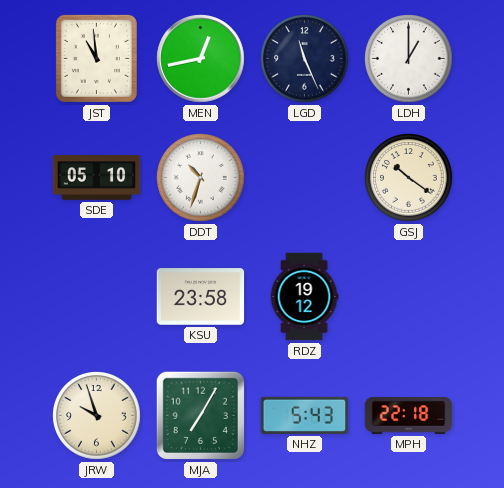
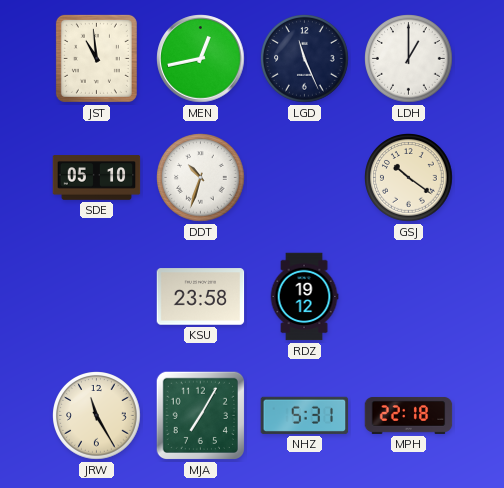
JRW: 9:57 -> 11:25
NHZ: 5:43 -> 5:31
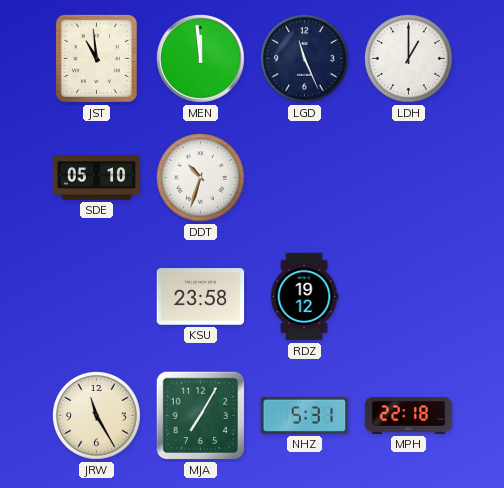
MEN: 12:43 -> 11:59
GSJ: 10:21 -> none
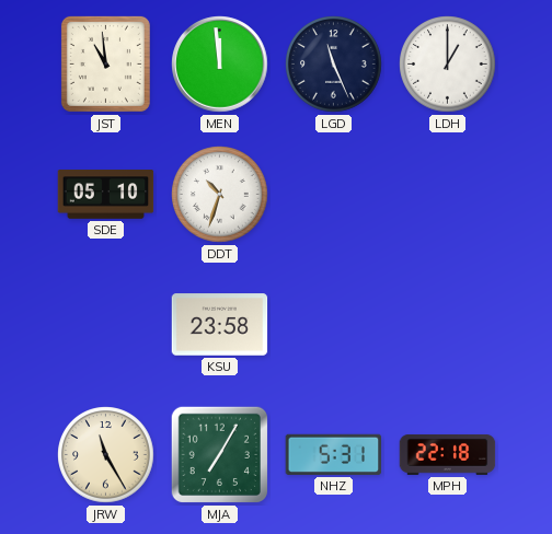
RDZ: 19:12 -> none
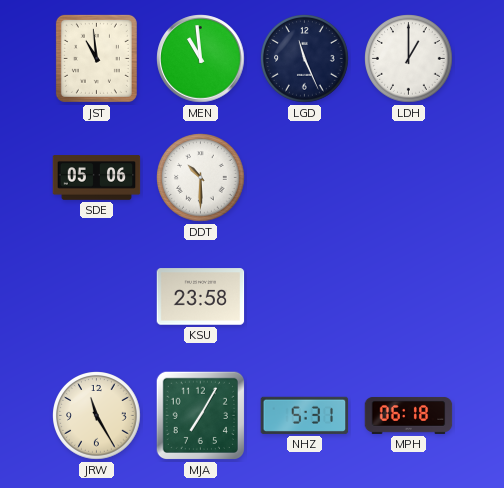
MEN: 11:59 -> 10:59
SDE: 05:10 -> 05:06
DDT: 10:33 -> 10:30
MPH: 22:18 -> 06:18
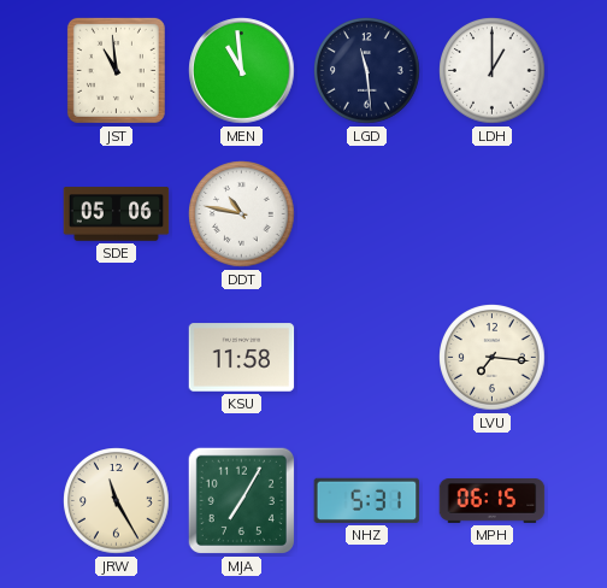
LGD: 11:26 -> 11:29
DDT: 10:30 -> 10:47
KSU: 23:58 -> 11:58
LVU: none -> 7:16
MPH: 06:18 -> 06:15
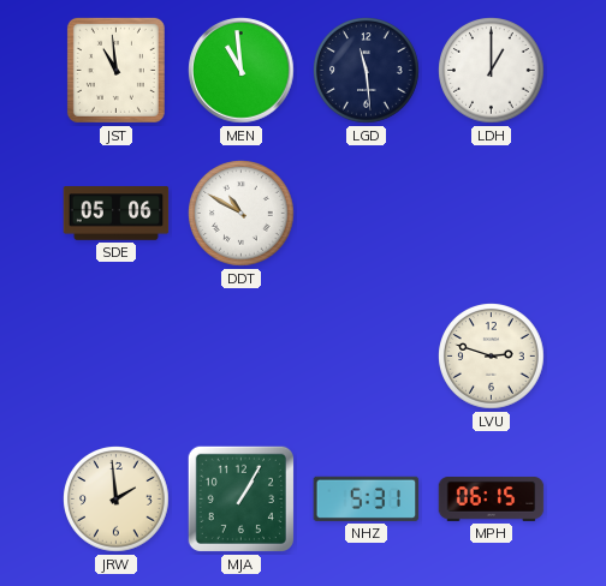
DDT: 10:47 -> 10:50
KSU: 11:58 -> none
LVU: 7:16 -> 2:48
JRW: 11:25 -> 1:59
MJA: 7:05 -> 1:05
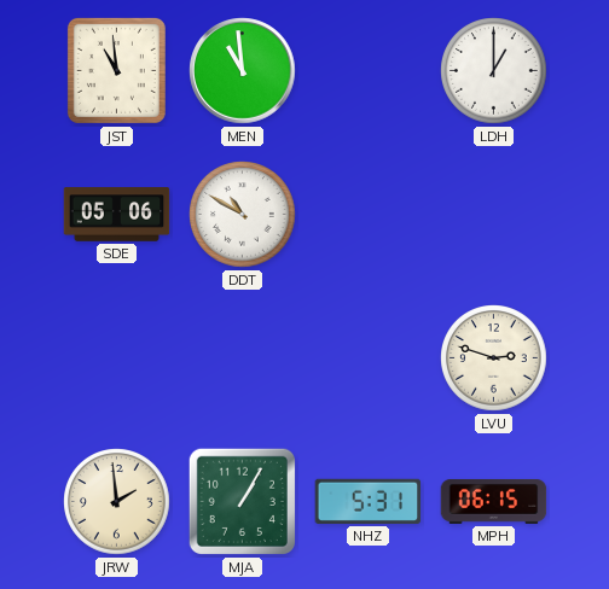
LGD: 11:29 -> none
